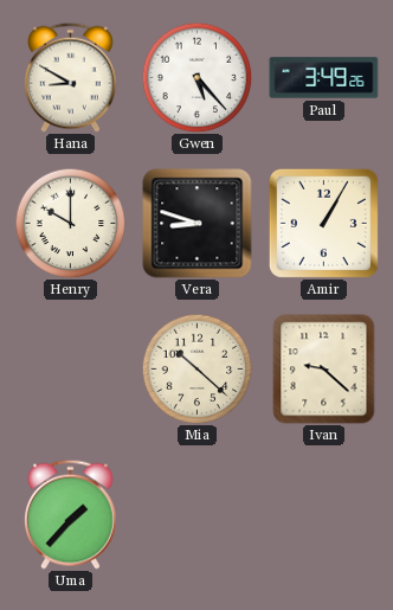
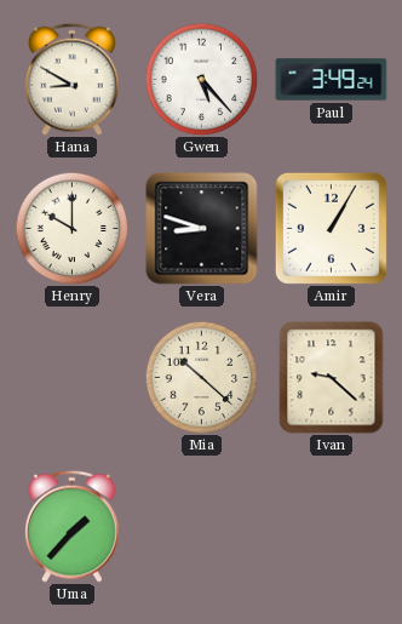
Paul: 3:49:26 -> 3:49:24
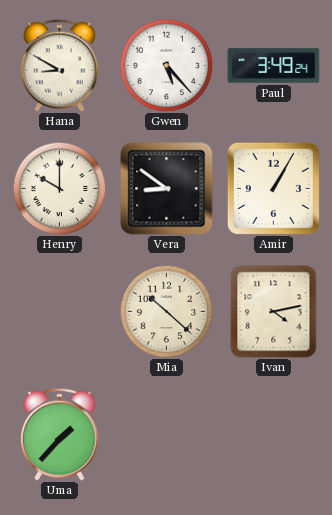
Vera: 8:48 -> 8:51
Ivan: 9:22 -> 4:13
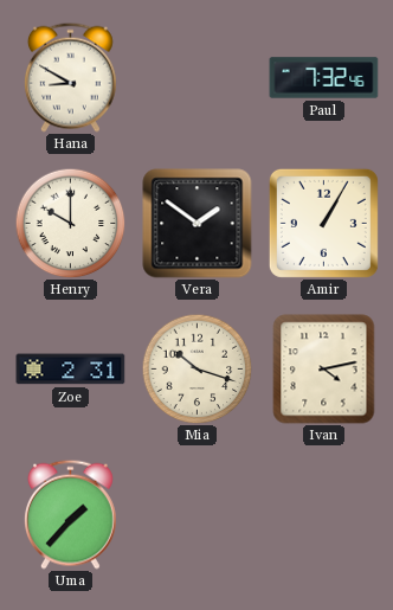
Gwen: 5:23 -> none
Paul: 3:49 -> 7:32
Vera: 8:51 -> 1:51
Zoe: none -> 2:31
Mia: 10:22 -> 10:18
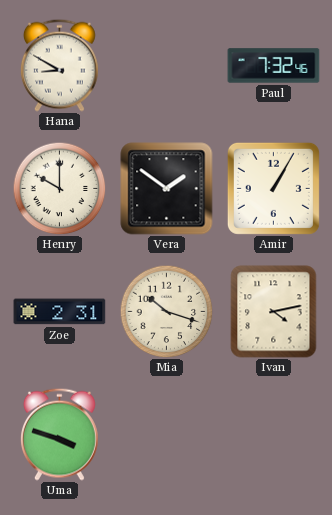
Uma: 1:37 -> 3:48
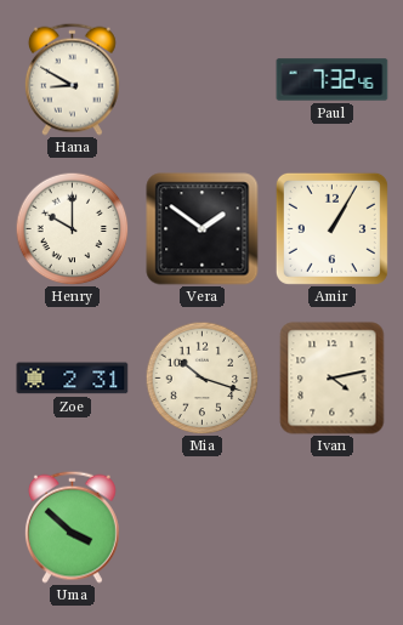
Uma: 3:48 -> 3:52
